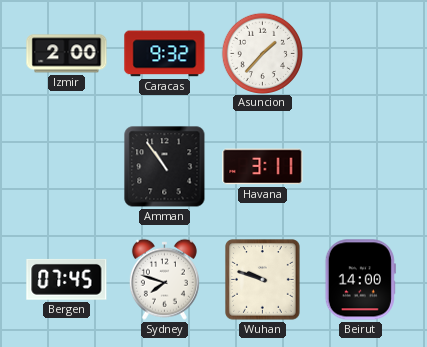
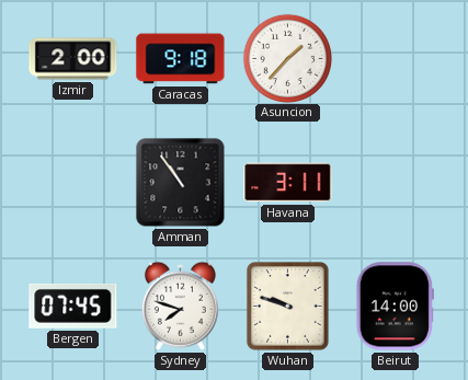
Caracas: 9:32 -> 9:18
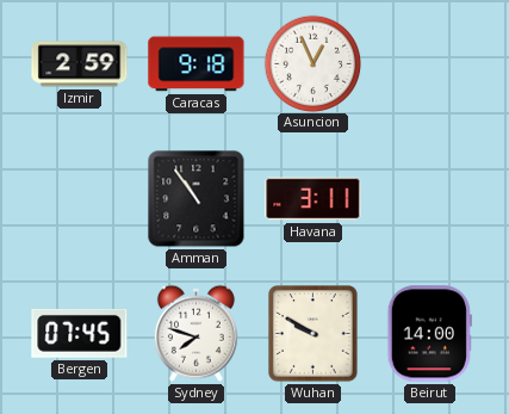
Izmir: 2:00 -> 2:59
Asuncion: 1:37 -> 12:56
Wuhan: 9:48 -> 9:50
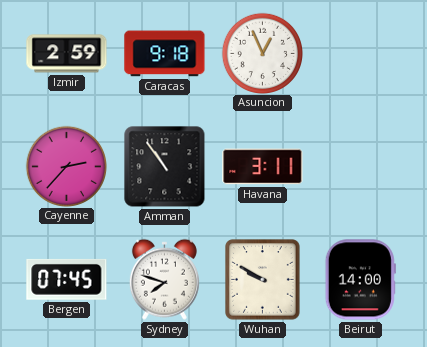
Cayenne: none -> 2:37
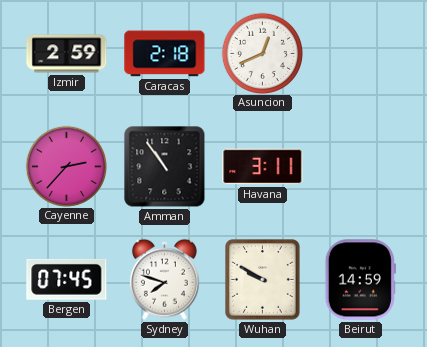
Caracas: 9:18 -> 2:18
Asuncion: 12:56 -> 12:41
Beirut: 14:00 -> 14:59
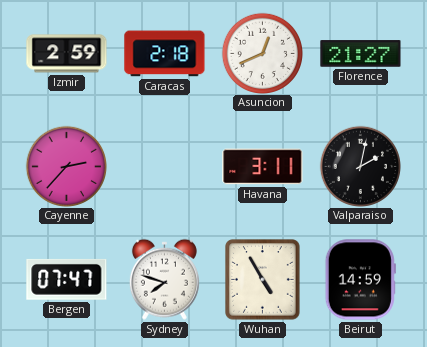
Florence: none -> 21:27
Amman: 10:54 -> none
Valparaiso: none -> 2:02
Bergen: 07:45 -> 07:47
Wuhan: 9:50 -> 4:55
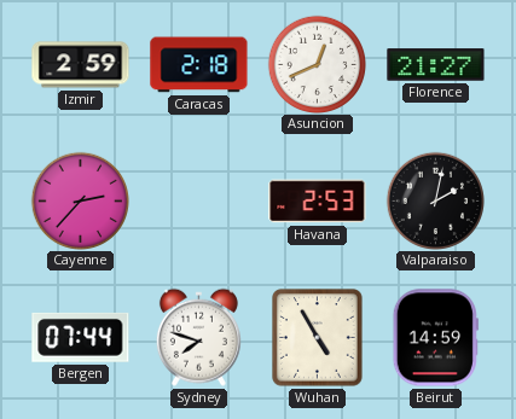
Havana: 3:11 -> 2:53
Bergen: 07:47 -> 07:44
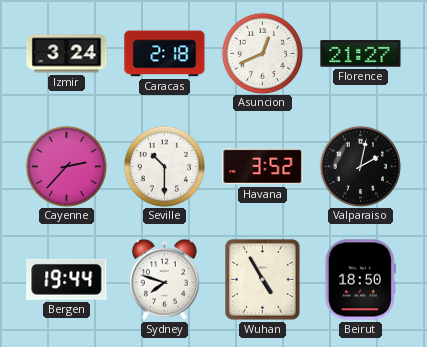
Izmir: 2:59 -> 3:24
Seville: none -> 10:30
Havana: 2:53 -> 3:52
Bergen: 07:44 -> 19:44
Beirut: 14:59 -> 18:50
